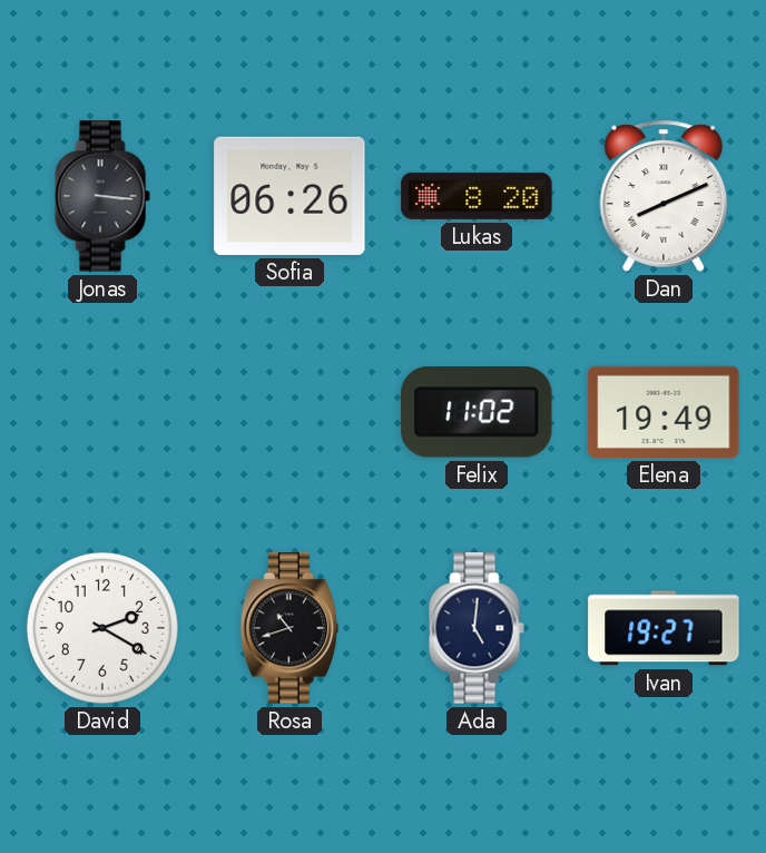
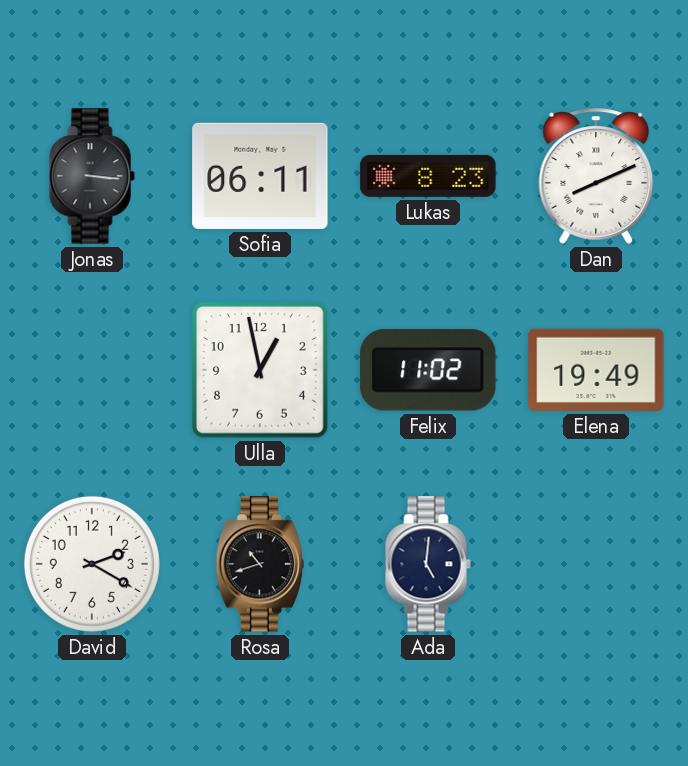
Sofia: 06:26 -> 06:11
Lukas: 8:20 -> 8:23
Ulla: none -> 12:58
Ivan: 19:27 -> none
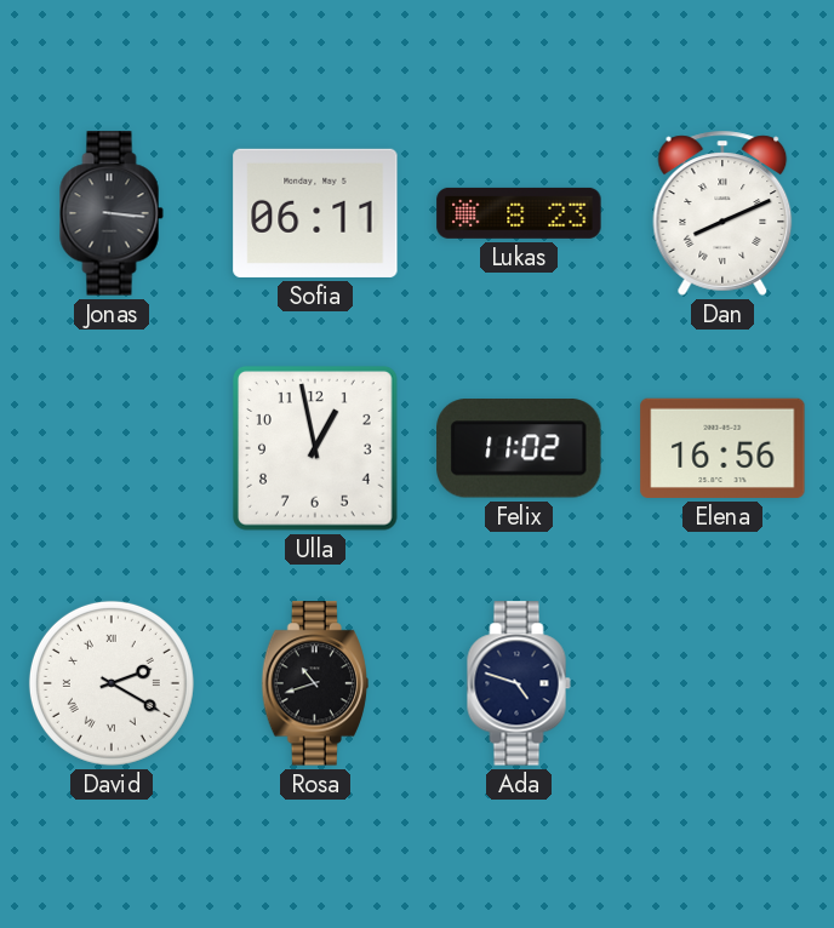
Elena: 19:49 -> 16:56
David numerals: Arabic -> Roman
Ada: 5:01 -> 4:48
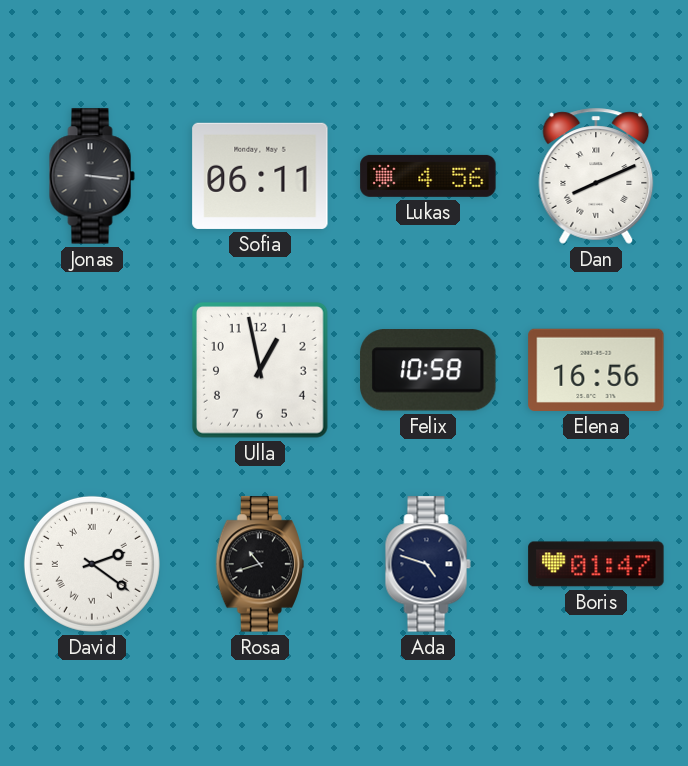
Lukas: 8:23 -> 4:56
Felix: 11:02 -> 10:58
David: 2:20 -> 2:21
Boris: none -> 01:47
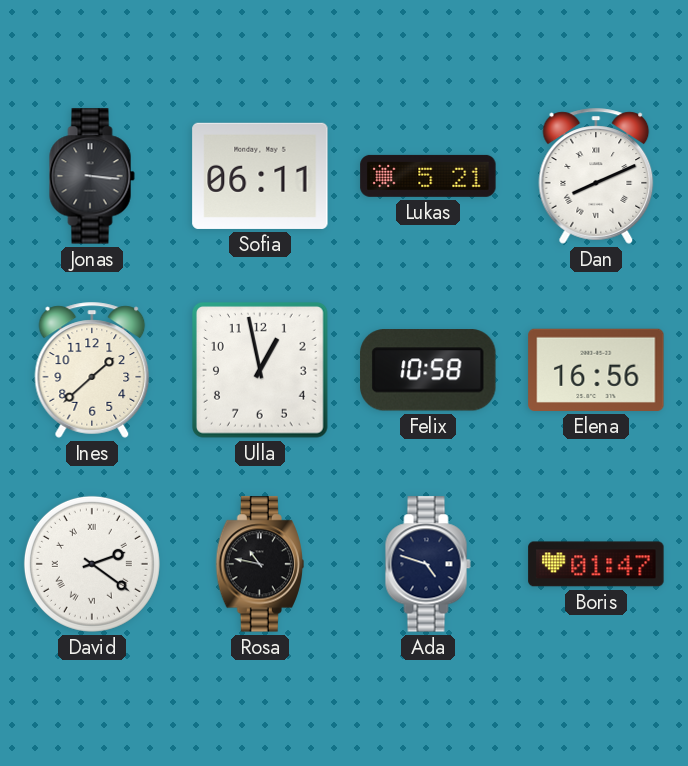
Lukas: 4:56 -> 5:21
Ines: none -> 1:38
Rosa: 10:42 -> 10:47
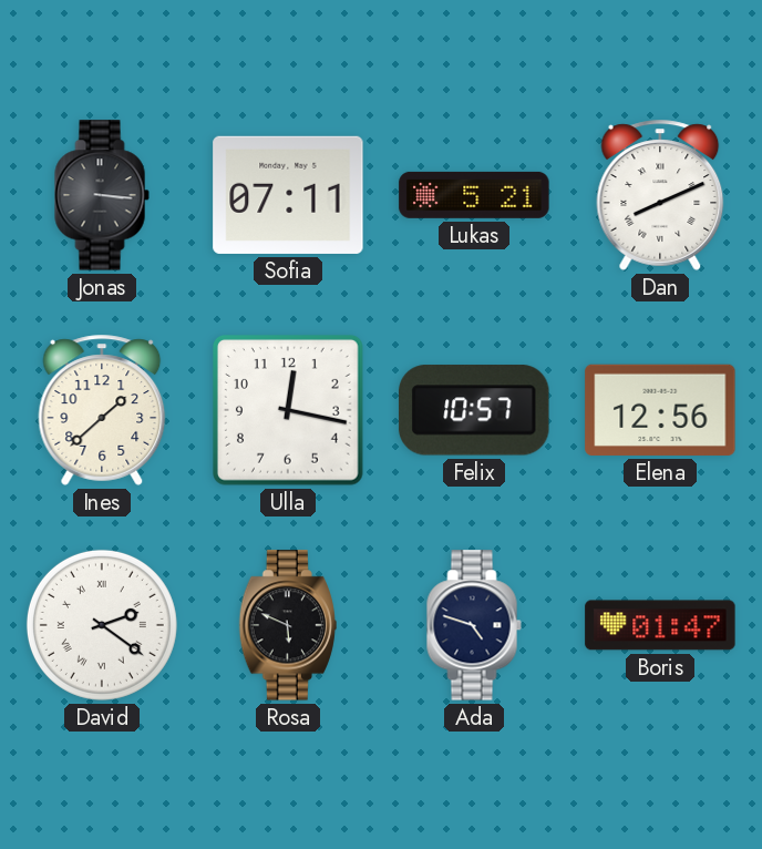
Sofia: 06:11 -> 07:11
Ulla: 12:58 -> 12:17
Felix: 10:58 -> 10:57
Elena: 16:56 -> 12:56
Rosa: 10:47 -> 5:49
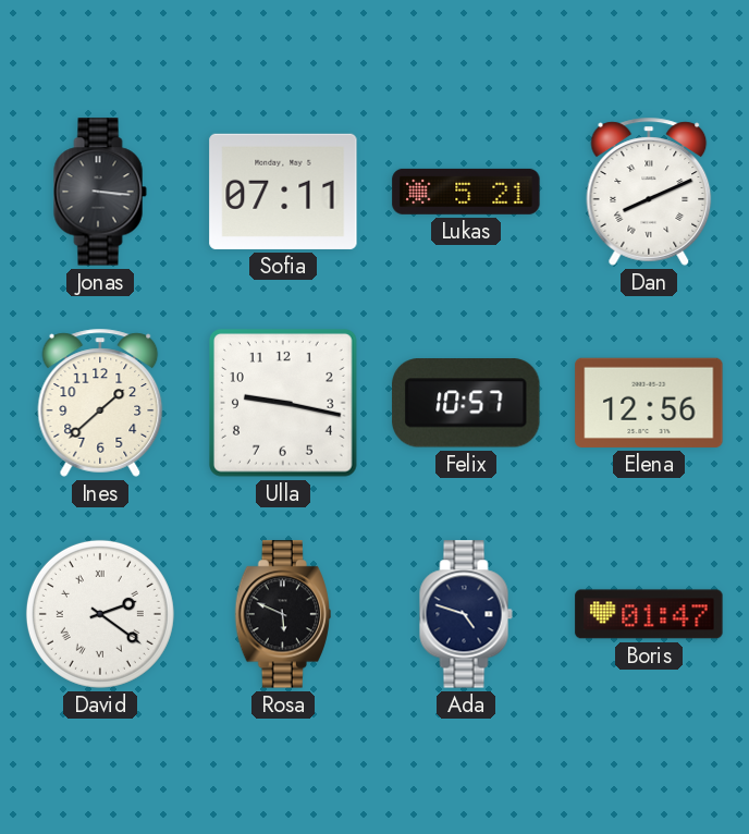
Ulla: 12:17 -> 9:17
